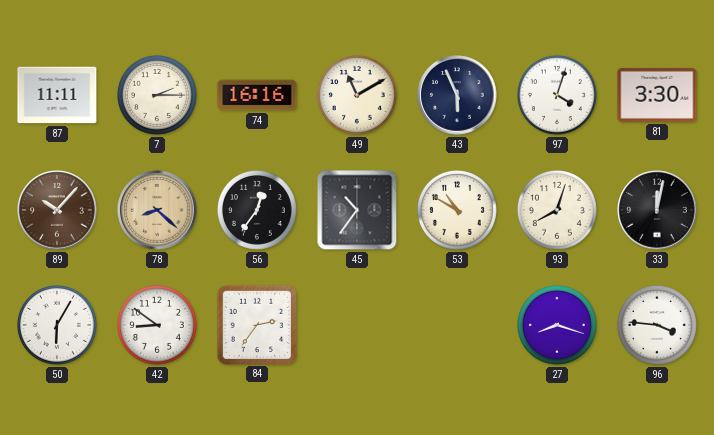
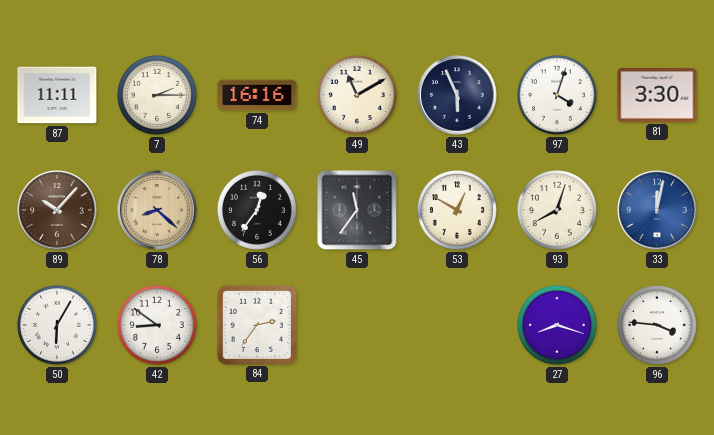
45: 10:36 -> 11:36
53: 10:50 -> 12:50
33 dial: black -> blue
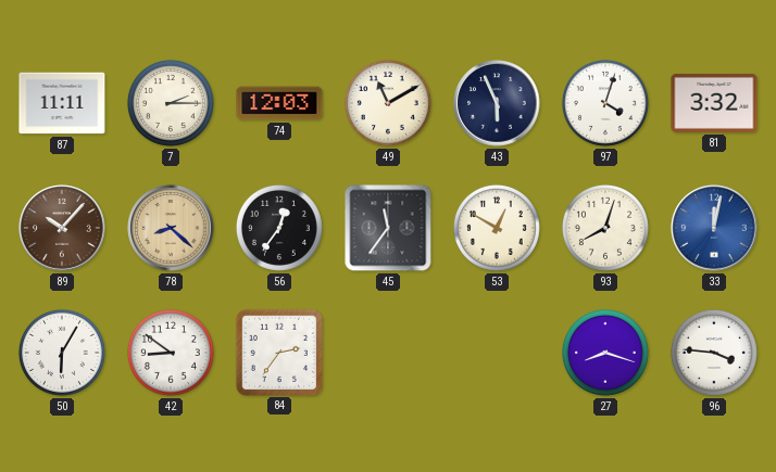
74: 16:16 -> 12:03
81: 3:30 -> 3:32
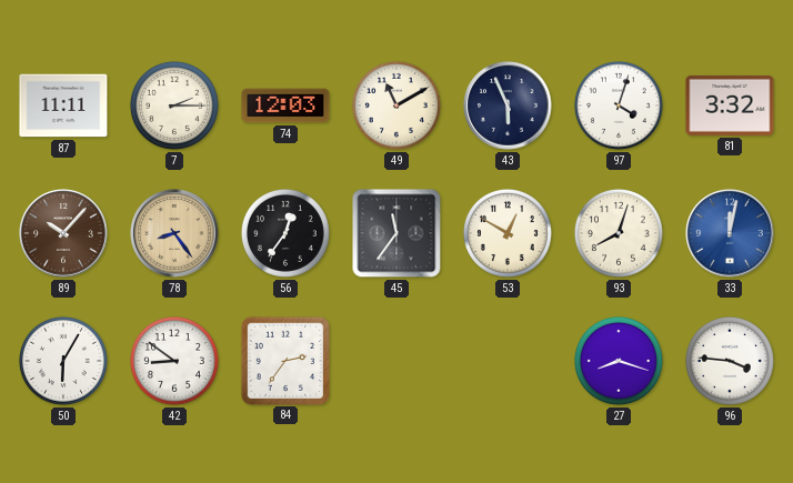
78: 8:22 -> 8:24
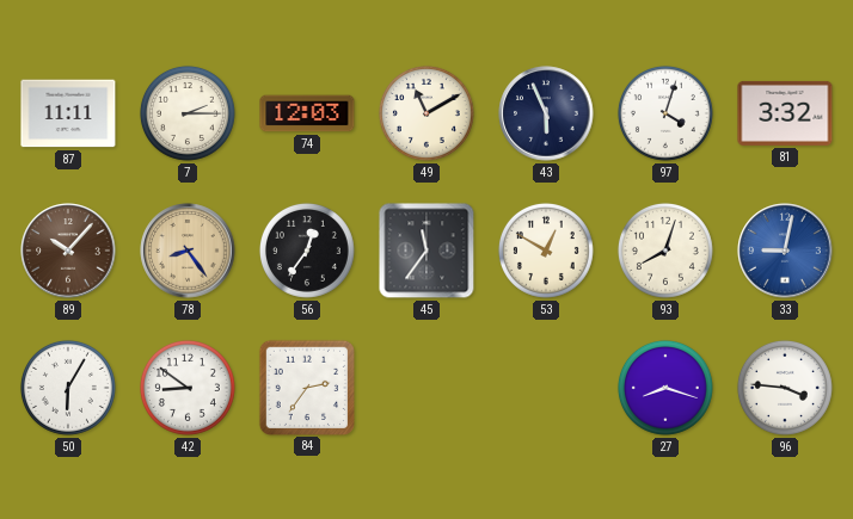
33: 12:02 -> 9:02
